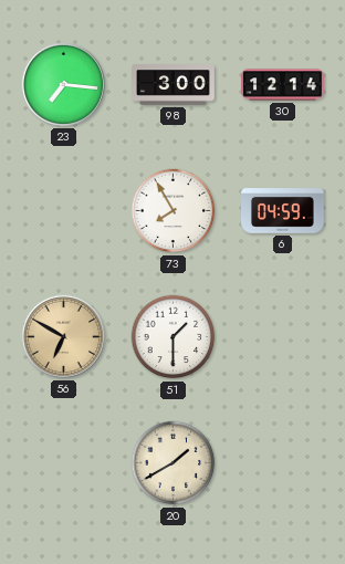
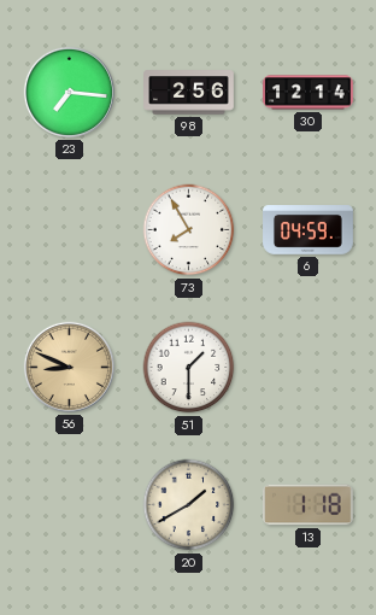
98: 3:00 -> 2:56
56: 6:50 -> 8:49
13: none -> 1:18
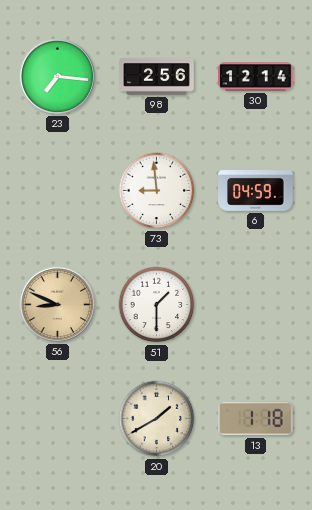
73: 7:55 -> 8:59
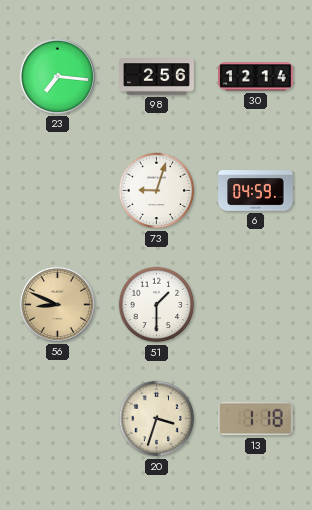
73: 8:59 -> 9:03
20: 1:40 -> 3:33
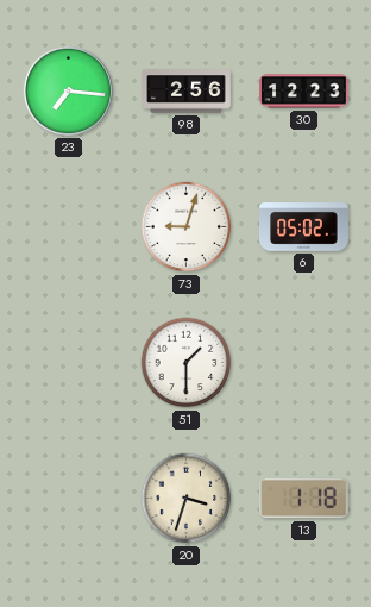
30: 12:14 -> 12:23
6: 04:59 -> 05:02
56: 8:49 -> none
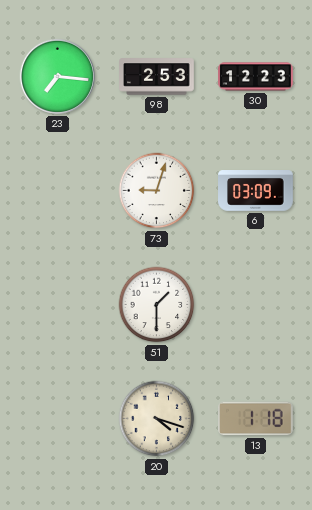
98: 2:56 -> 2:53
6: 05:02 -> 03:09
20: 3:33 -> 4:18
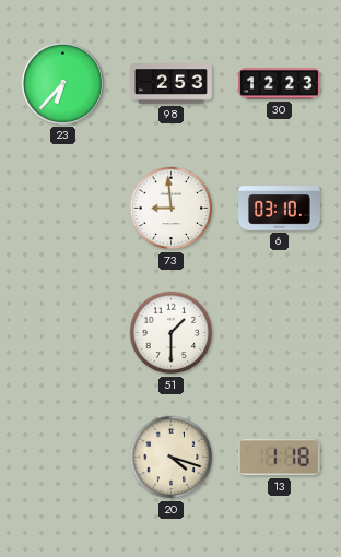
23: 7:16 -> 6:37
73: 9:03 -> 8:59
6: 03:09 -> 03:10
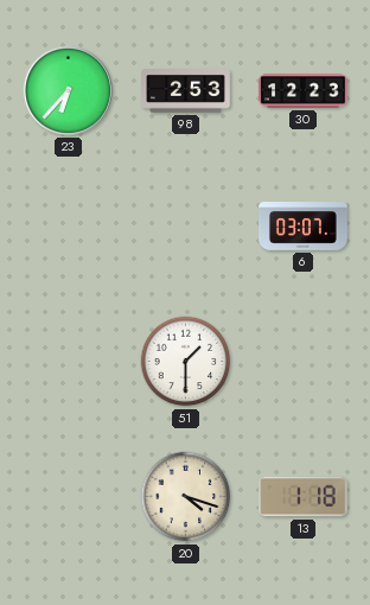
73: 8:59 -> none
6: 03:10 -> 03:07
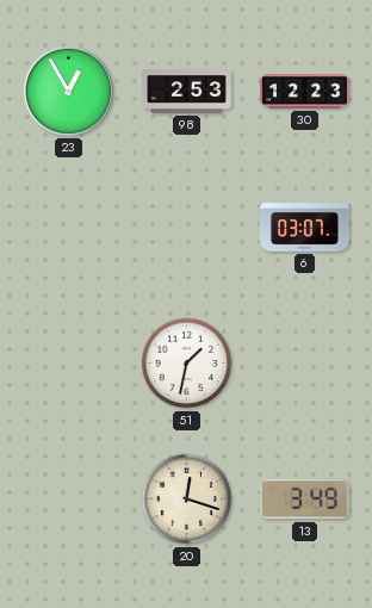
23: 6:37 -> 12:55
51: 1:30 -> 1:32
20: 4:18 -> 12:18
13: 1:18 -> 3:49
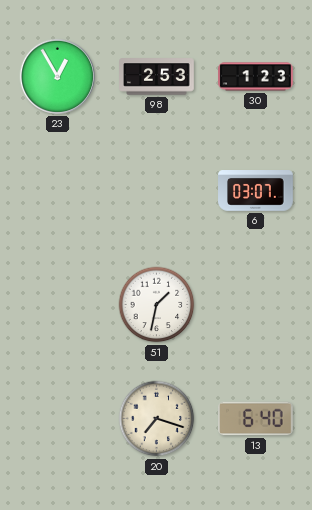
30: 12:23 -> 1:23
20: 12:18 -> 7:18
13: 3:49 -> 6:40
